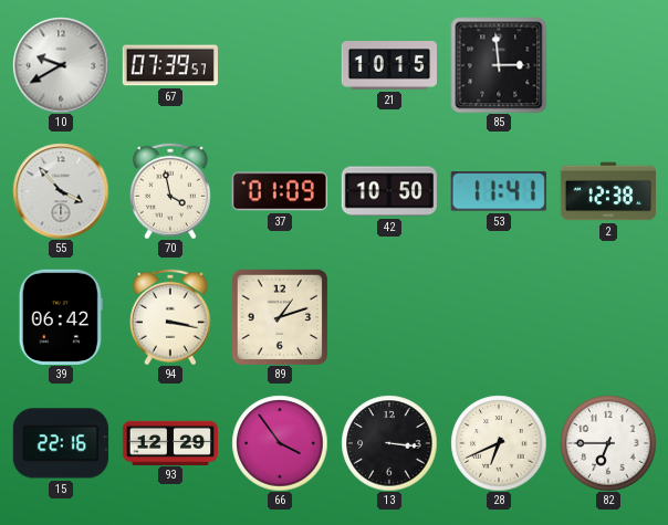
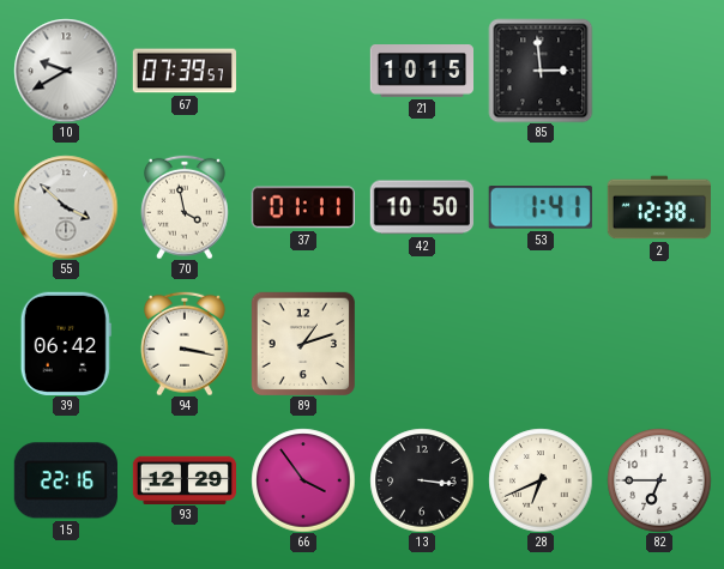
55: 3:53 -> 3:52
37: 01:09 -> 01:11
53: 11:41 -> 1:41
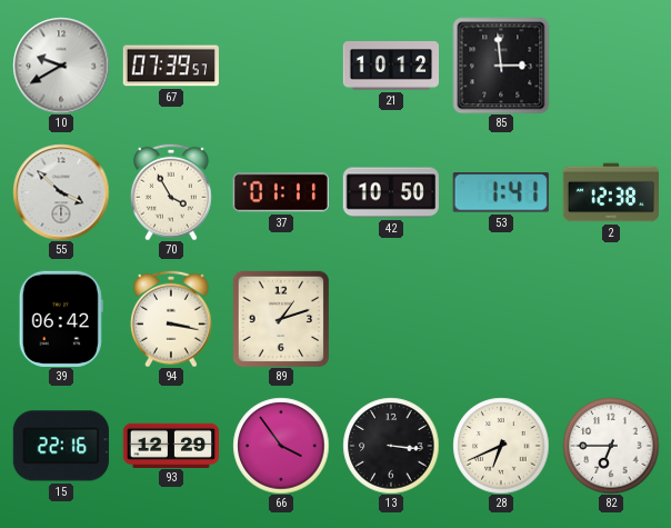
21: 10:15 -> 10:12
70: 3:58 -> 3:55
